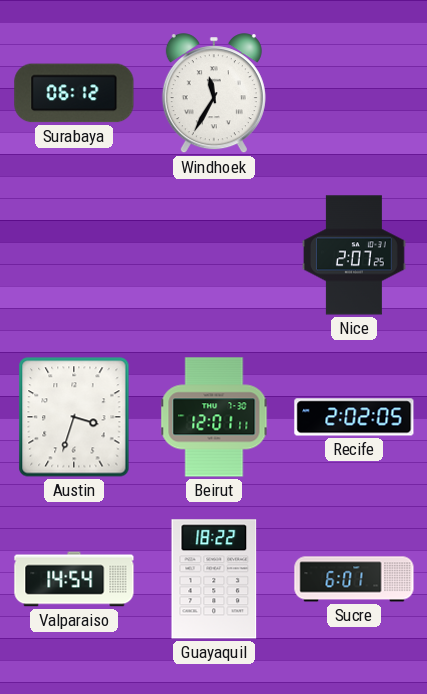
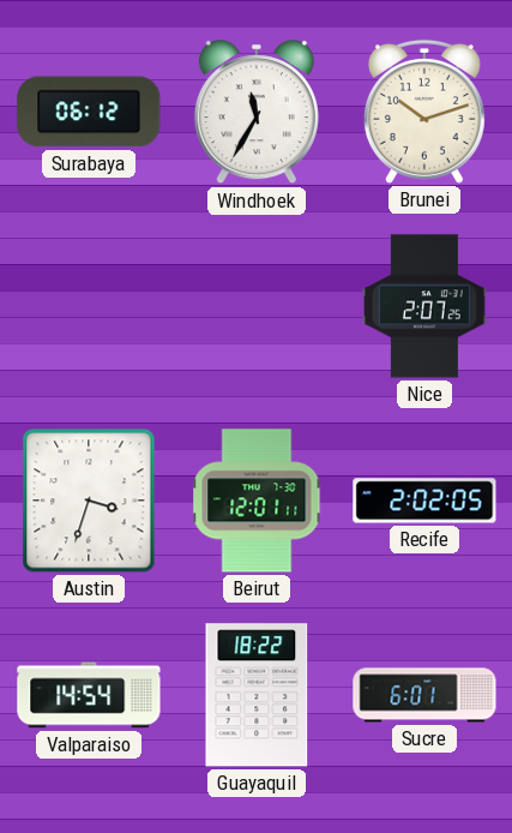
Brunei: none -> 10:12
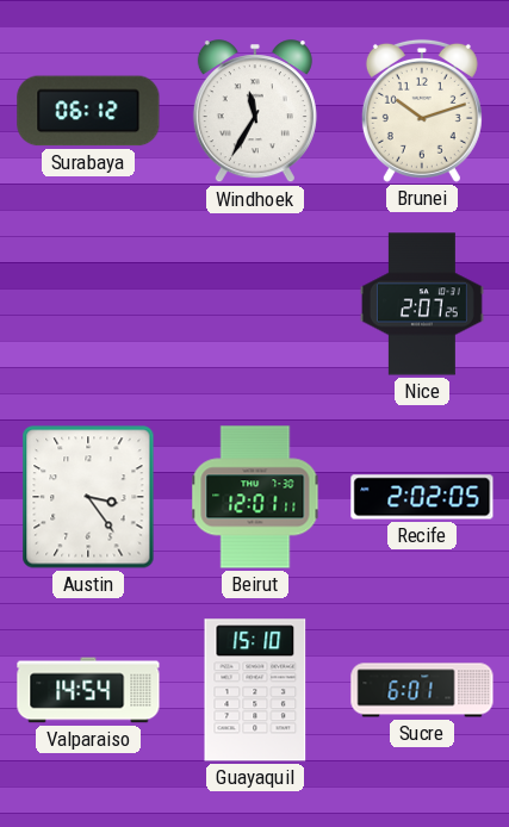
Austin: 3:33 -> 3:24
Guayaquil: 18:22 -> 15:10
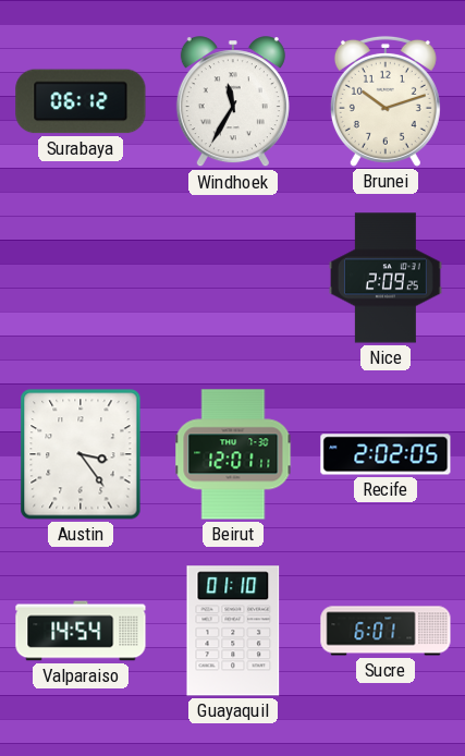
Nice: 2:07 -> 2:09
Guayaquil: 15:10 -> 01:10
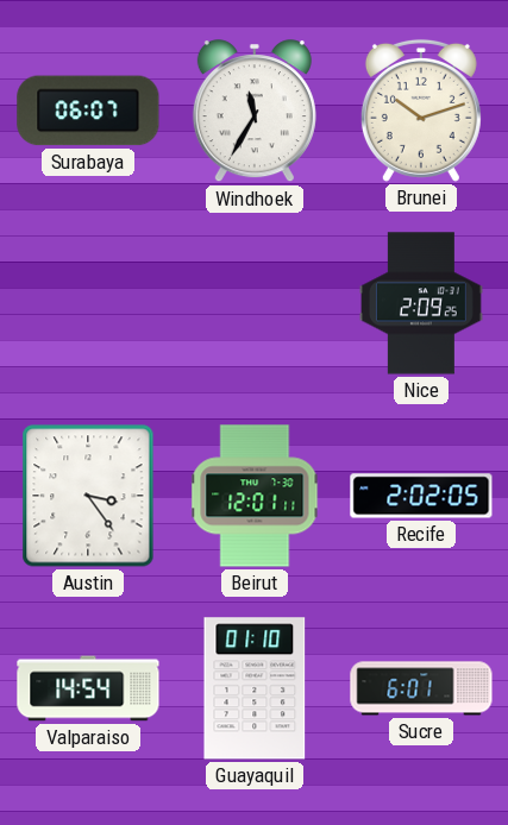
Surabaya: 06:12 -> 06:07
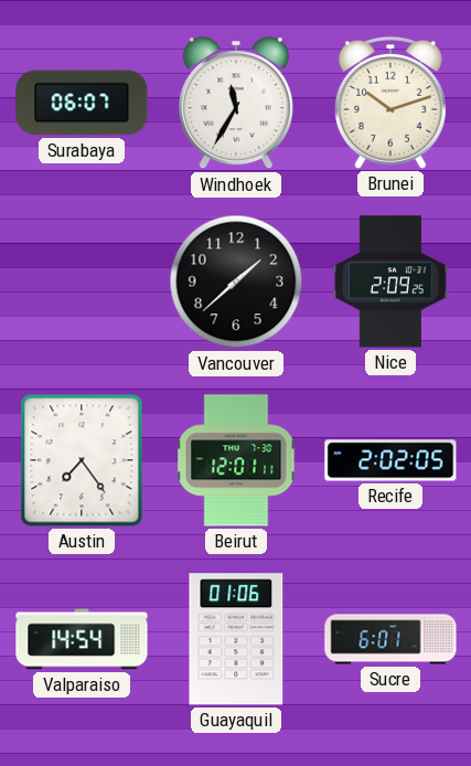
Vancouver: none -> 1:38
Austin: 3:24 -> 7:24
Guayaquil: 01:10 -> 01:06
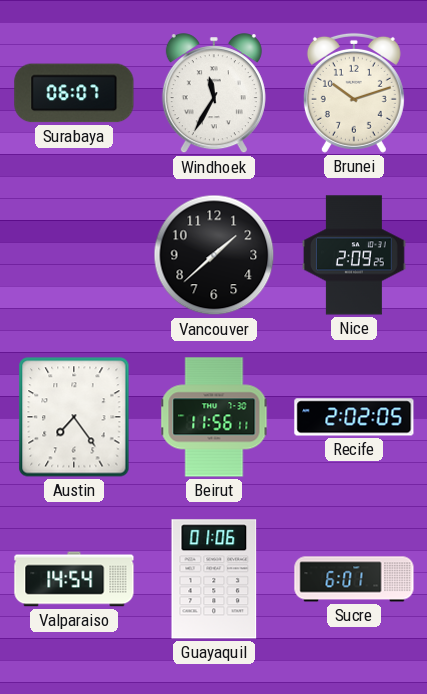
Beirut: 12:01 -> 11:56
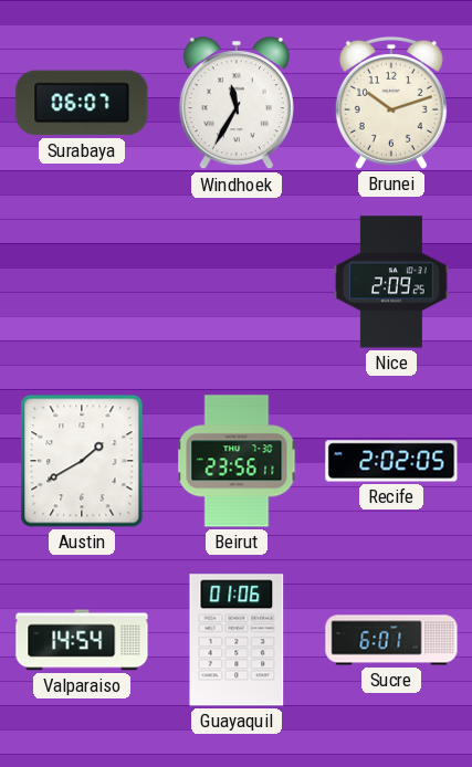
Vancouver: 1:38 -> none
Austin: 7:24 -> 1:40
Beirut: 11:56 -> 23:56
